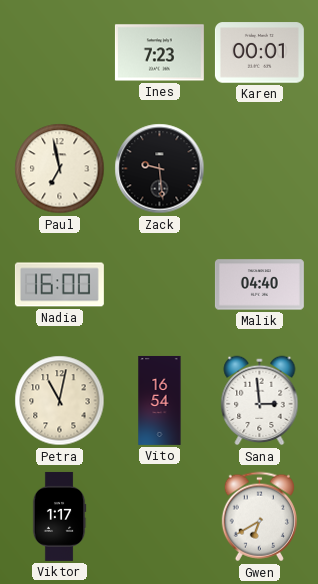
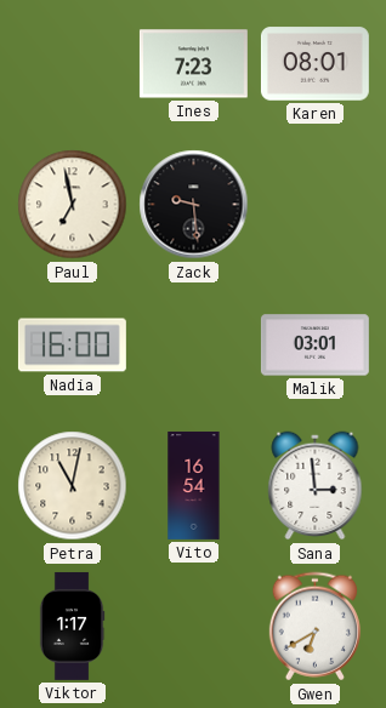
Karen: 00:01 -> 08:01
Malik: 04:40 -> 03:01
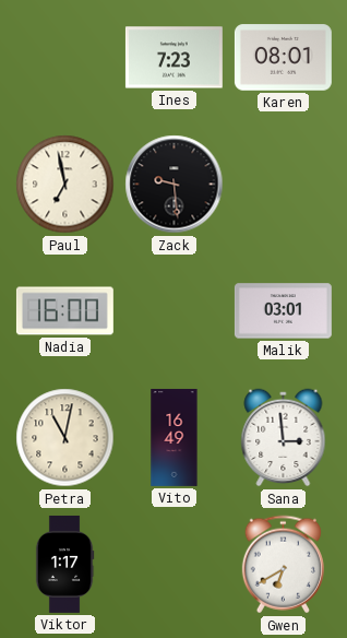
Vito: 16:54 -> 16:49
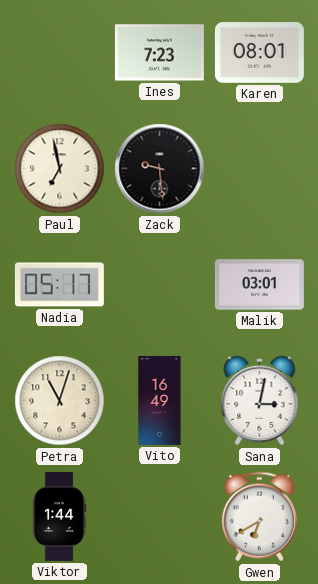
Nadia: 16:00 -> 05:17
Petra: 11:02 -> 11:03
Sana: 2:59 -> 3:02
Viktor: 1:17 -> 1:44
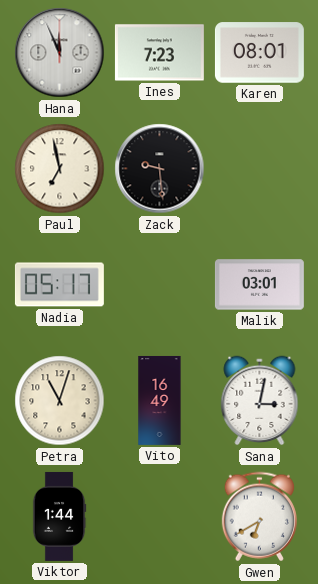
Hana: none -> 11:56
